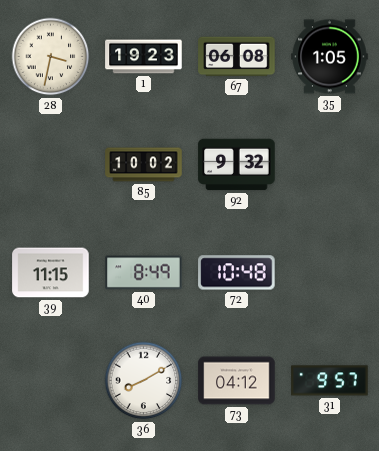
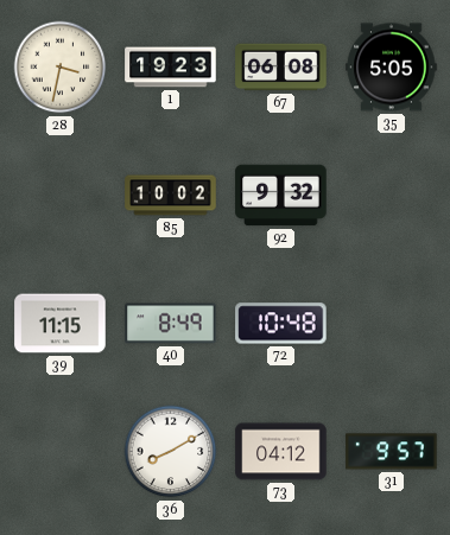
35: 1:05 -> 5:05
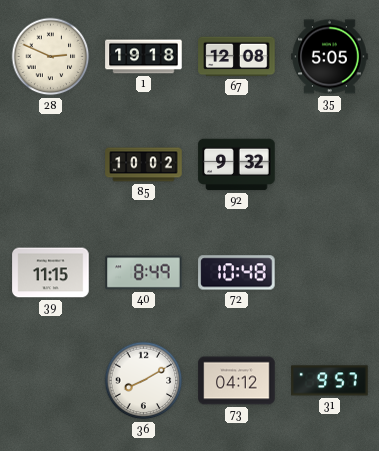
28: 3:32 -> 2:49
1: 19:23 -> 19:18
67: 06:08 -> 12:08
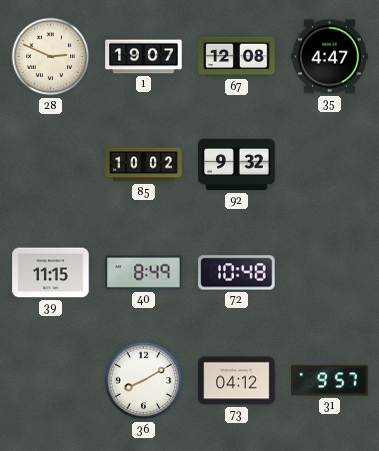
1: 19:18 -> 19:07
35: 5:05 -> 4:47
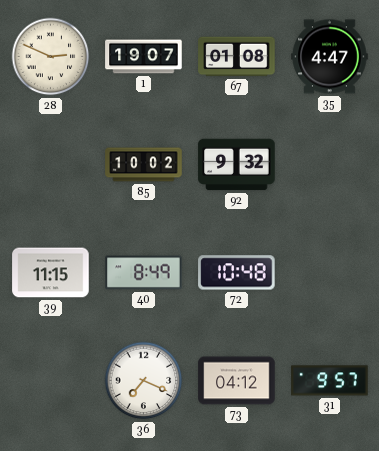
67: 12:08 -> 01:08
36: 8:10 -> 7:19
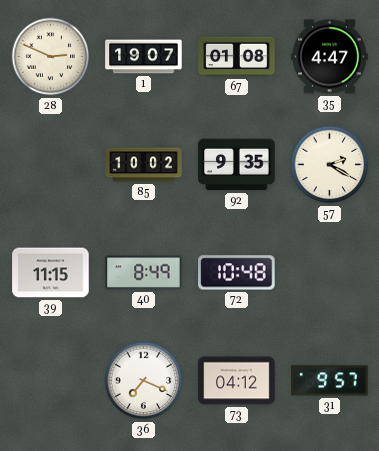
92: 9:32 -> 9:35
57: none -> 2:20
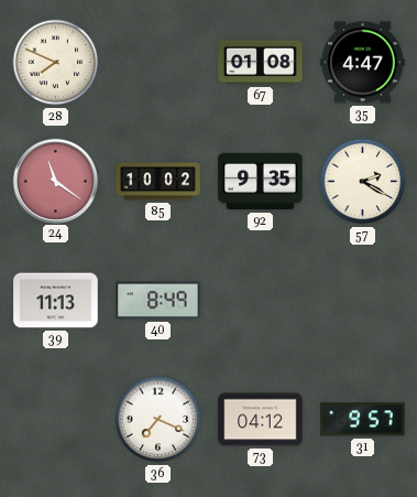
28: 2:49 -> 7:49
1: 19:07 -> none
24: none -> 11:21
39: 11:15 -> 11:13
72: 10:48 -> none
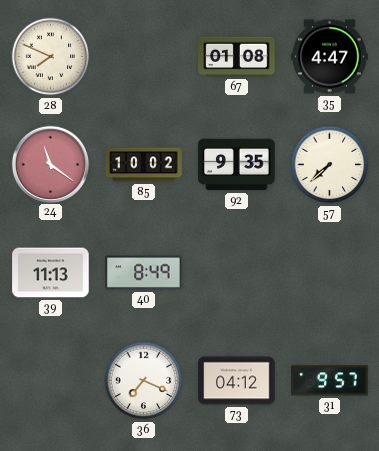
57: 2:20 -> 7:38
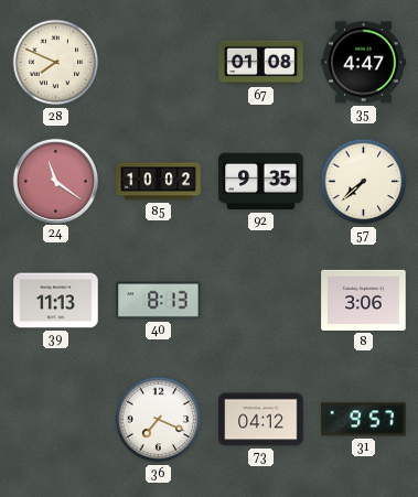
40: 8:49 -> 8:13
8: none -> 3:06
